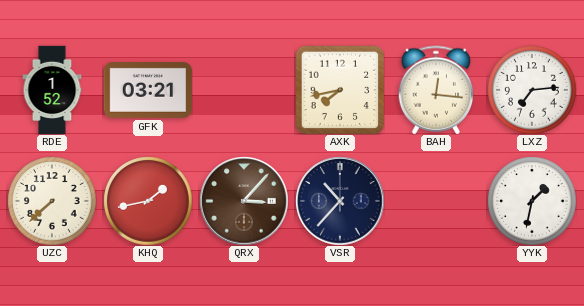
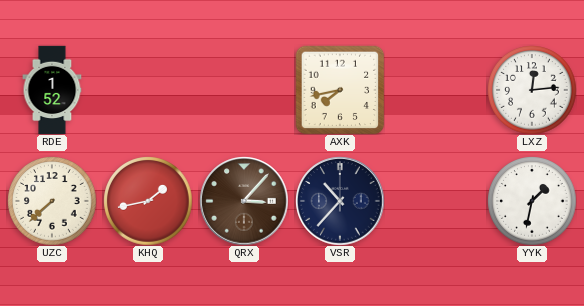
GFK: 03:21 -> none
BAH: 12:16 -> none
LXZ: 7:14 -> 12:14
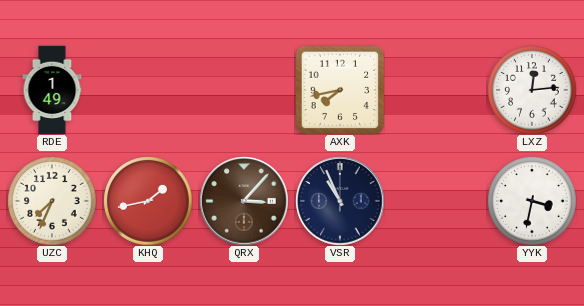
RDE: 1:52 -> 1:49
UZC: 7:38 -> 7:34
VSR: 10:37 -> 10:56
YYK: 1:32 -> 3:32
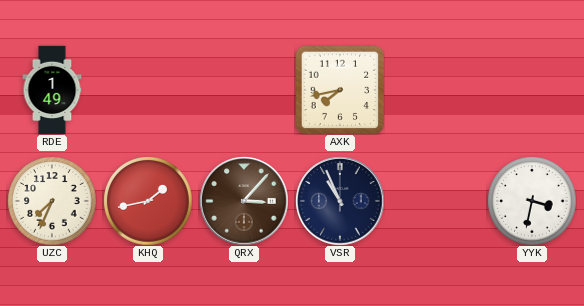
LXZ: 12:14 -> none
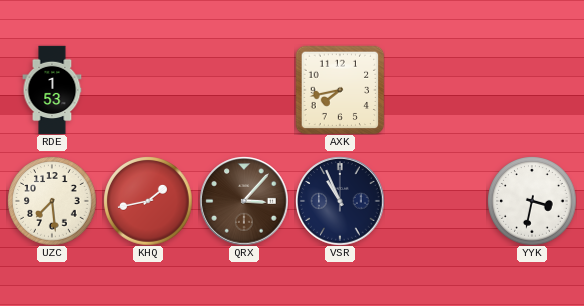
RDE: 1:49 -> 1:53
UZC: 7:34 -> 7:29
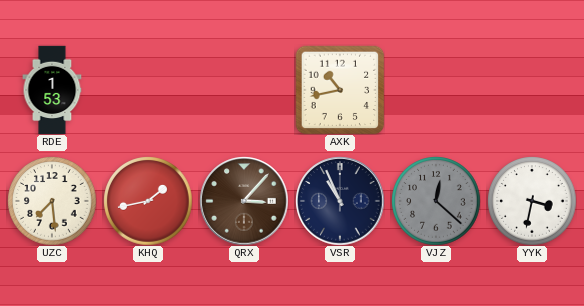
AXK: 7:43 -> 10:43
VJZ: none -> 12:22
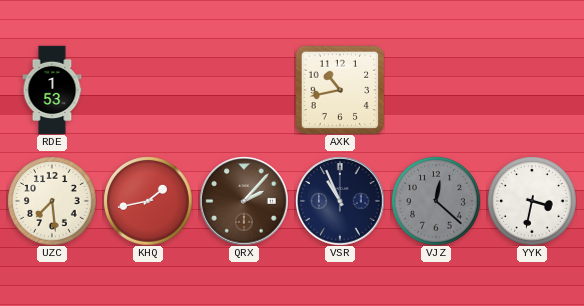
QRX: 3:07 -> 2:07
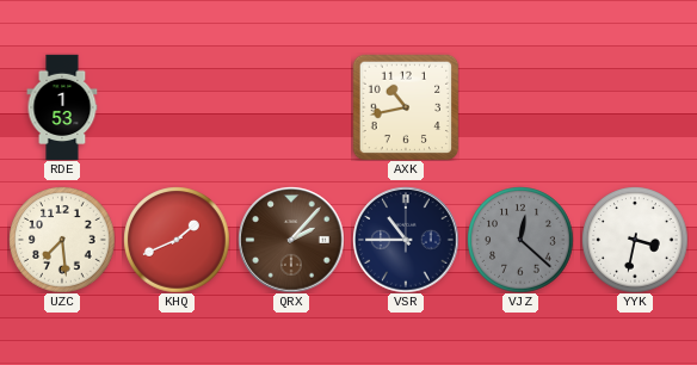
KHQ: 1:43 -> 1:41
VSR: 10:56 -> 10:45
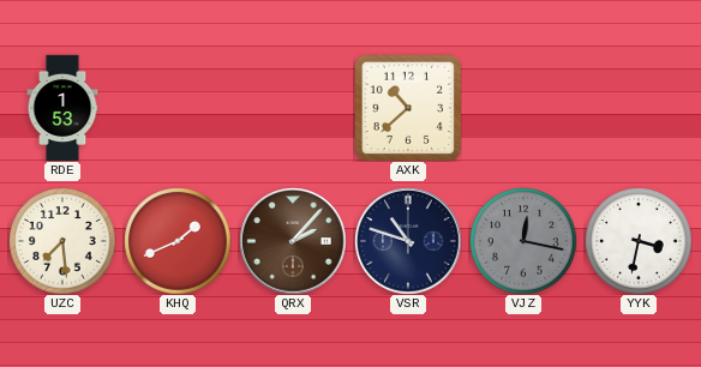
AXK: 10:43 -> 10:38
VSR: 10:45 -> 10:48
VJZ: 12:22 -> 12:17
